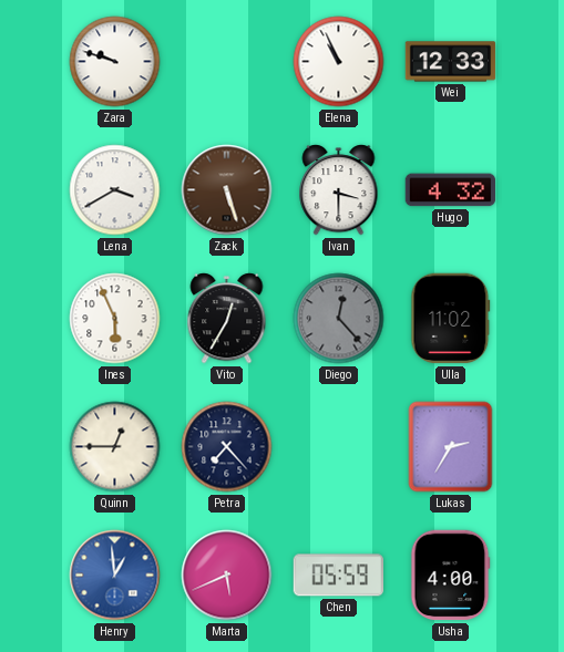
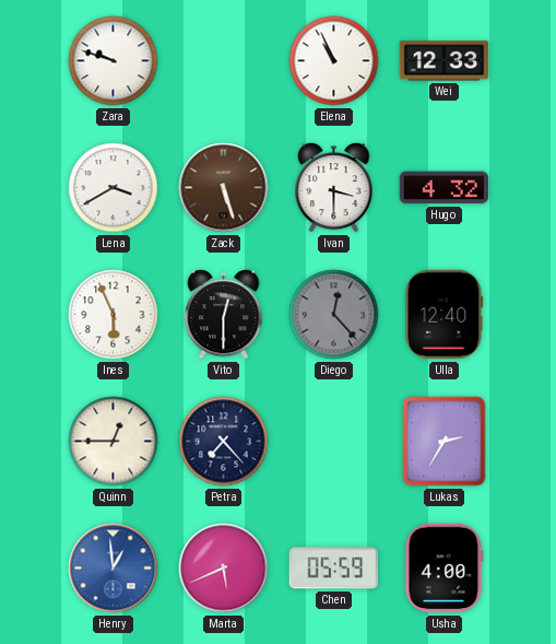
Vito: 12:35 -> 12:30
Ulla: 11:02 -> 12:40
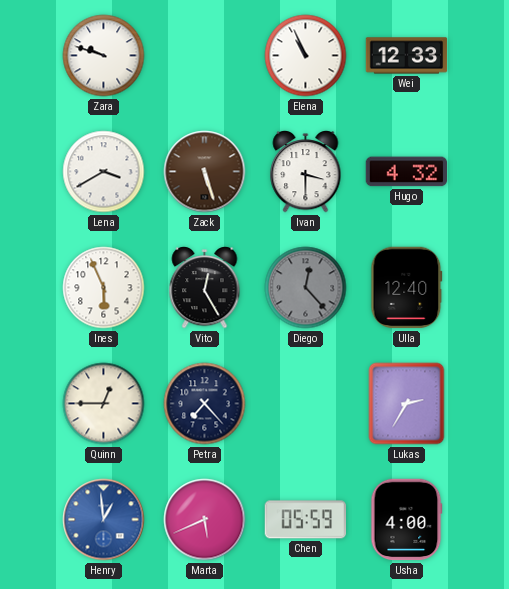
Vito: 12:30 -> 12:25
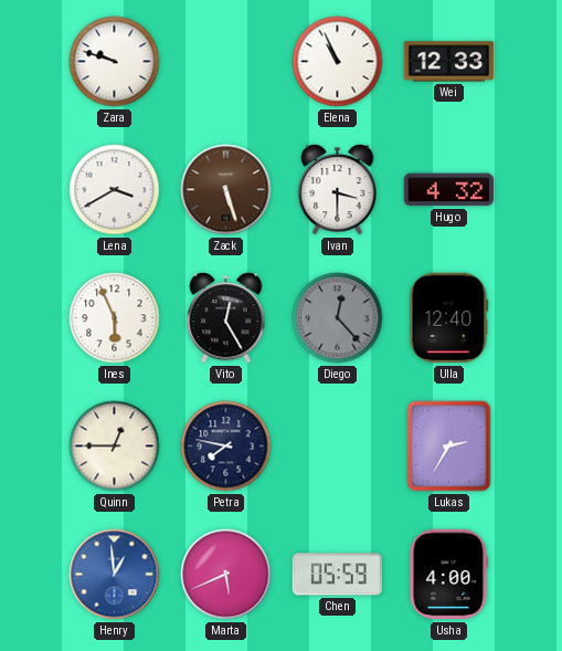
Petra: 7:23 -> 7:47
